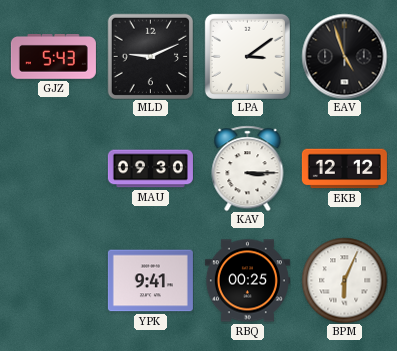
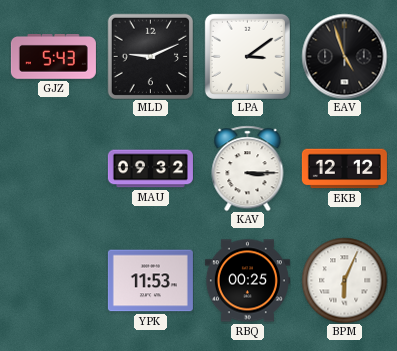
MAU: 09:30 -> 09:32
YPK: 9:41 -> 11:53
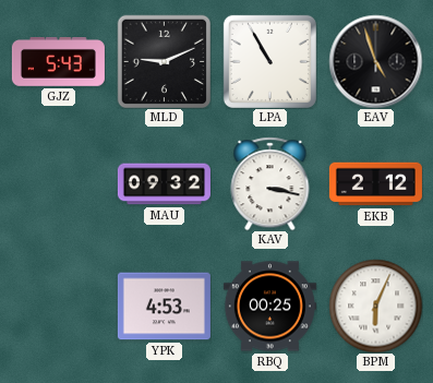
LPA: 3:09 -> 10:55
KAV: 3:15 -> 3:17
EKB: 12:12 -> 2:12
YPK: 11:53 -> 4:53
